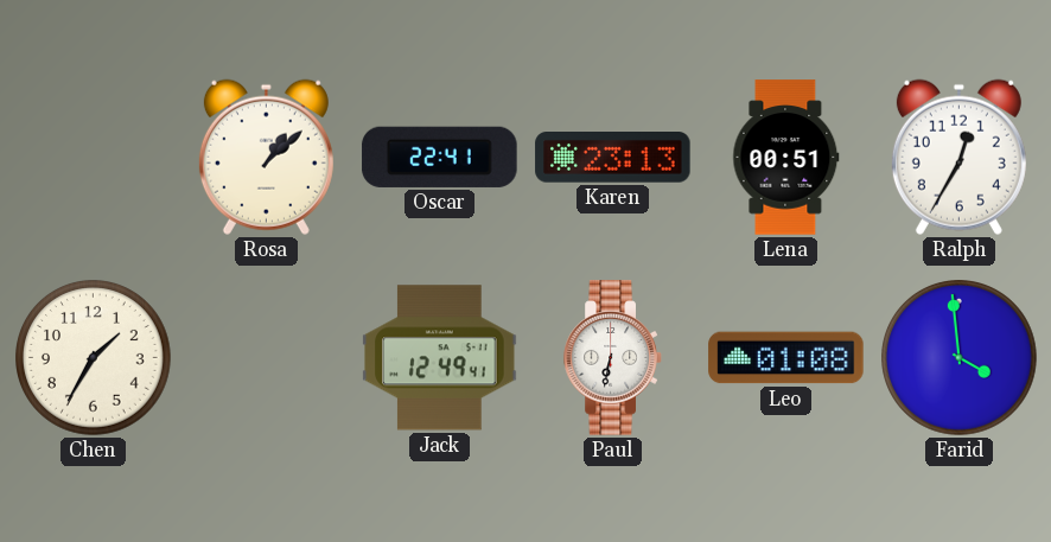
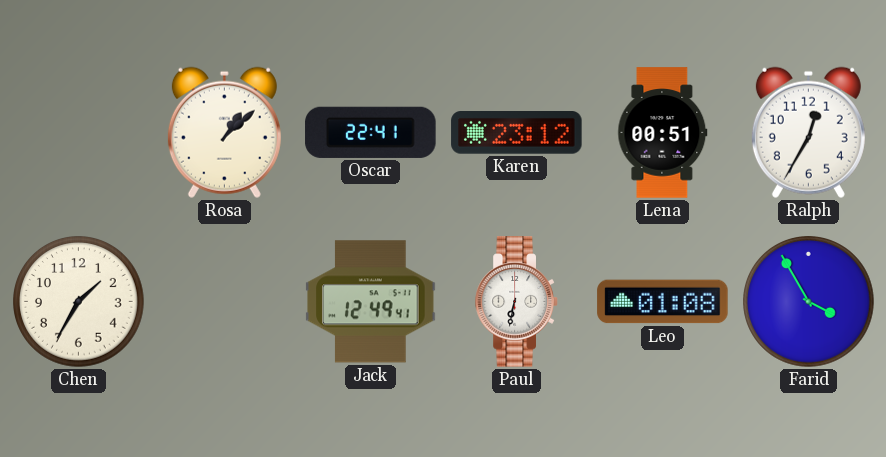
Karen: 23:13 -> 23:12
Farid: 3:59 -> 3:55
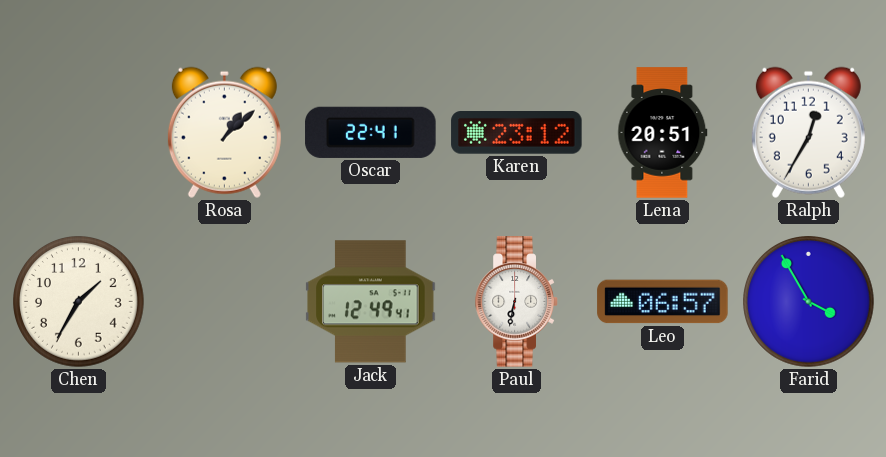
Lena: 00:51 -> 20:51
Leo: 01:08 -> 06:57
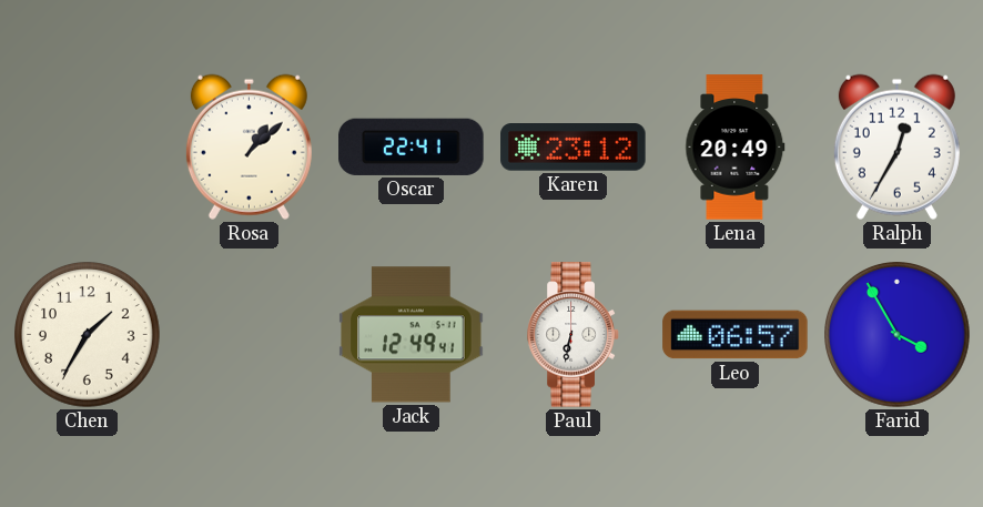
Lena: 20:51 -> 20:49
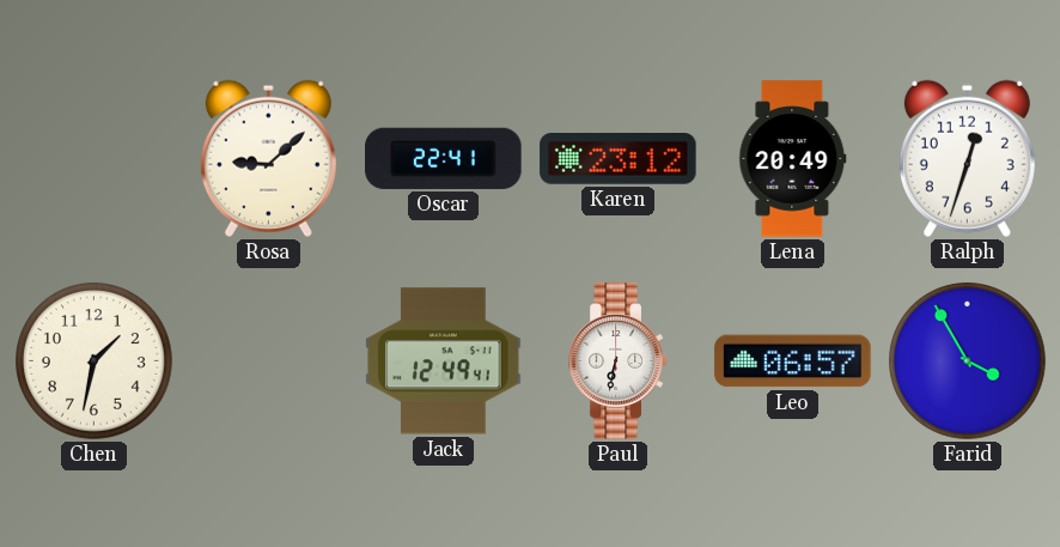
Rosa: 1:08 -> 9:08
Ralph: 12:35 -> 12:33
Chen: 1:35 -> 1:32
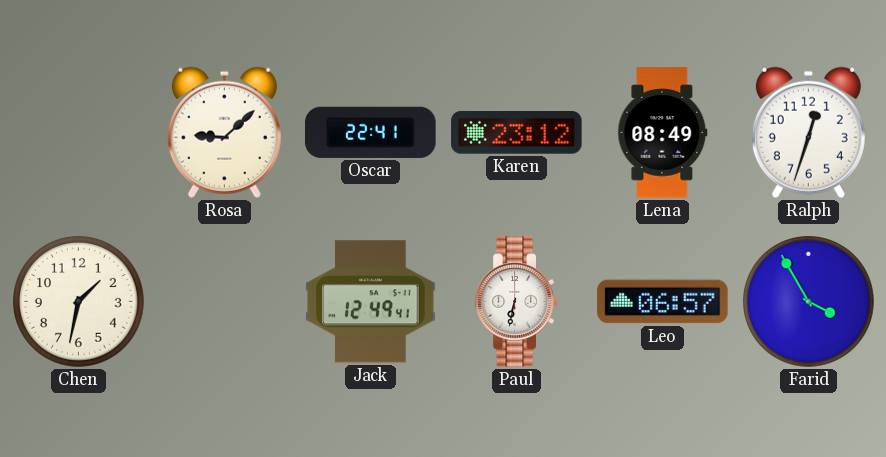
Lena: 20:49 -> 08:49
